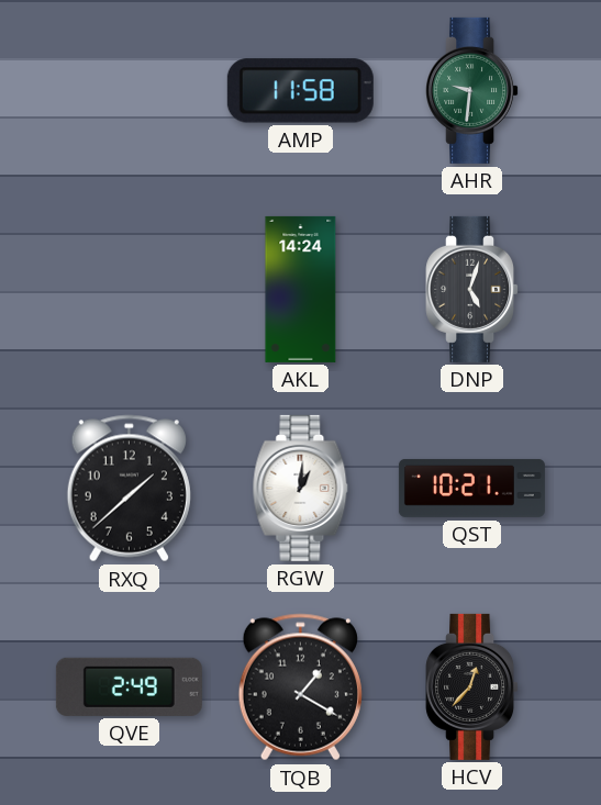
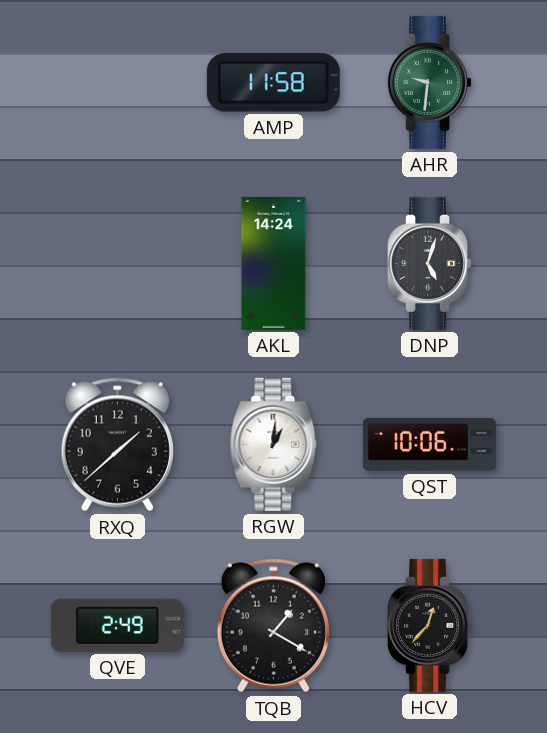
QST: 10:21 -> 10:06
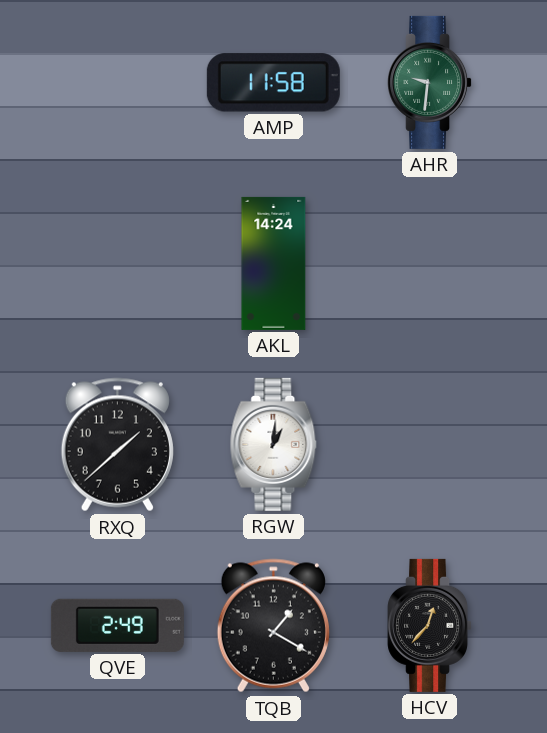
DNP: 5:03 -> none
QST: 10:06 -> none
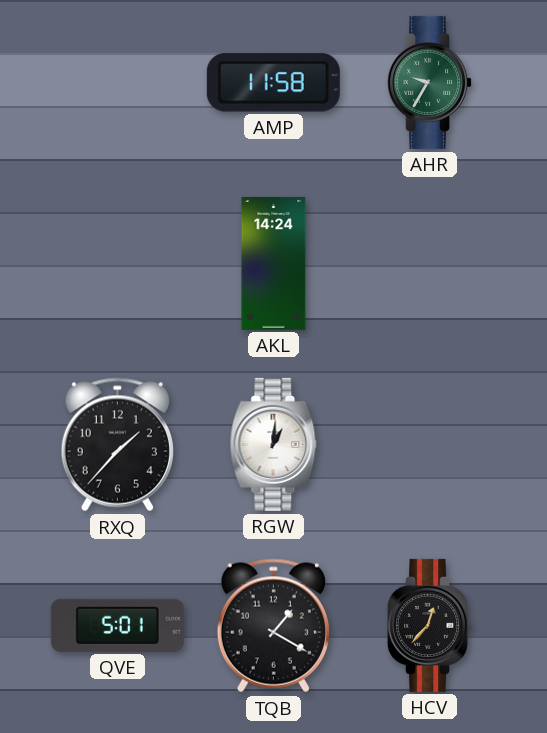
AHR: 9:31 -> 9:35
RXQ: 1:38 -> 1:37
QVE: 2:49 -> 5:01
